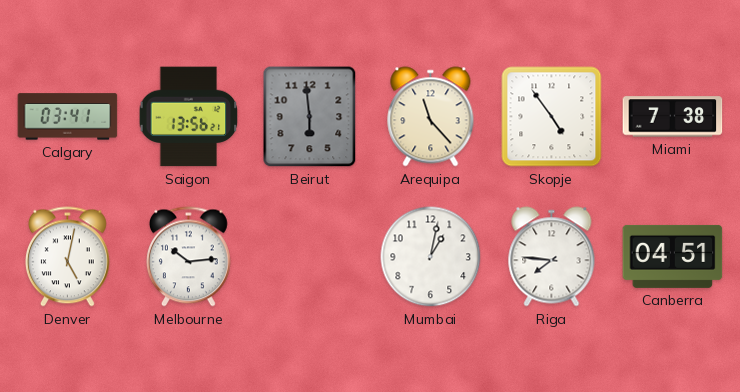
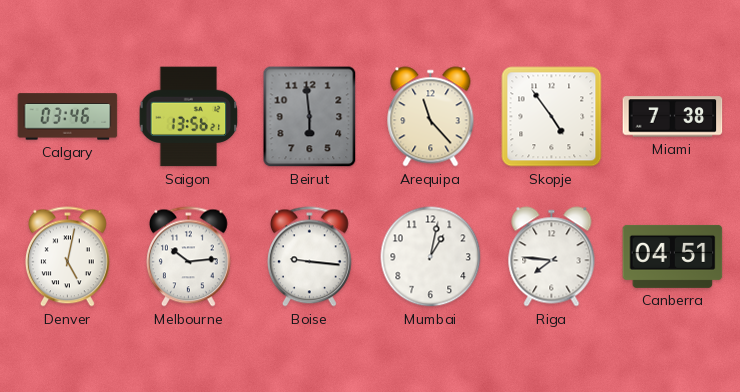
Calgary: 03:41 -> 03:46
Boise: none -> 9:16
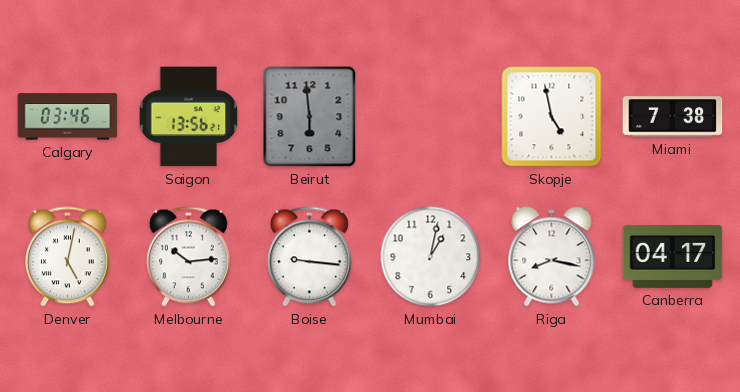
Arequipa: 11:23 -> none
Skopje: 4:54 -> 4:58
Riga: 7:46 -> 8:17
Canberra: 04:51 -> 04:17
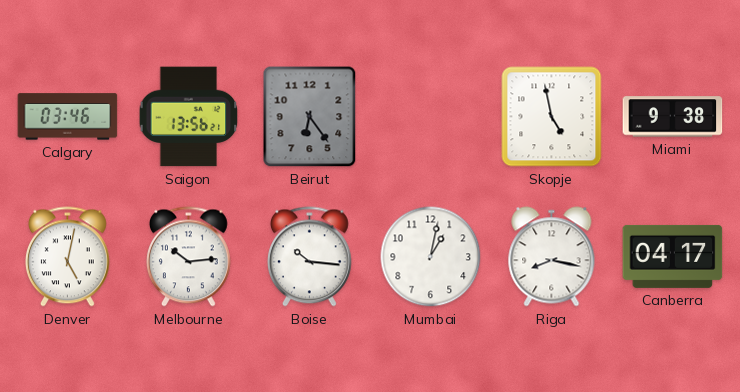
Beirut: 5:59 -> 6:24
Miami: 7:38 -> 9:38
Boise: 9:16 -> 10:16
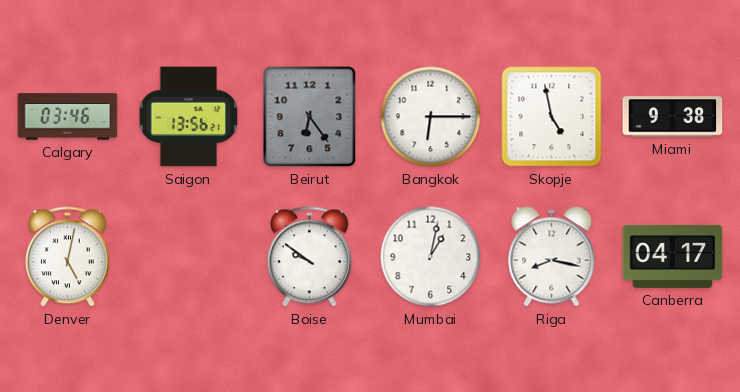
Bangkok: none -> 6:15
Melbourne: 10:14 -> none
Boise: 10:16 -> 9:51
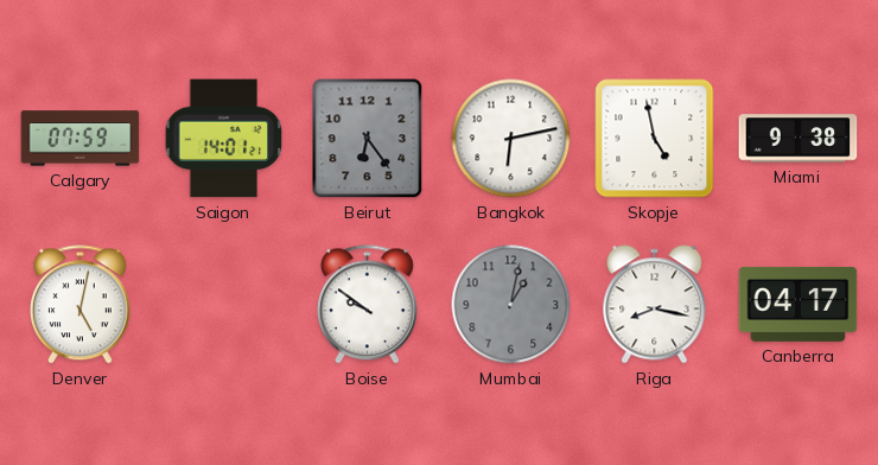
Calgary: 03:46 -> 07:59
Saigon: 13:56 -> 14:01
Bangkok: 6:15 -> 6:13
Mumbai dial: white -> grey
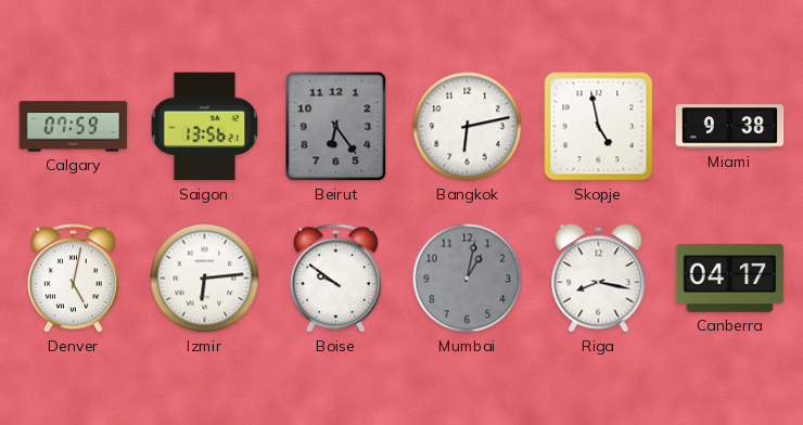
Saigon: 14:01 -> 13:56
Izmir: none -> 6:14
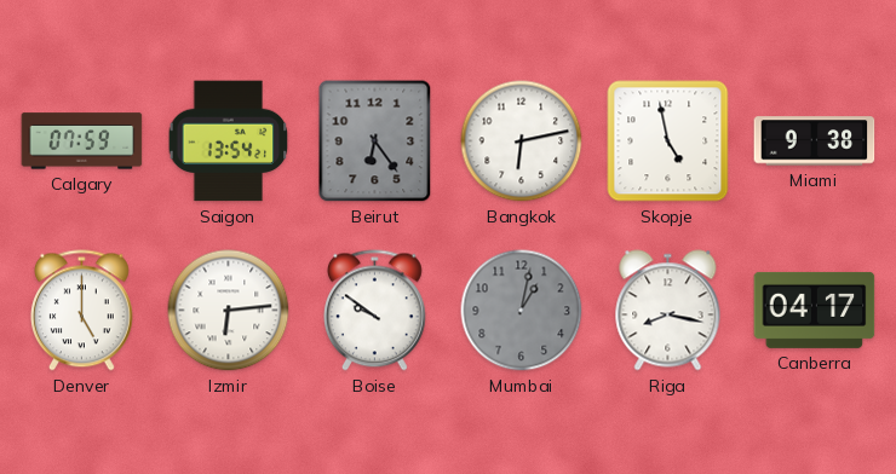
Saigon: 13:56 -> 13:54
Denver: 5:02 -> 5:00
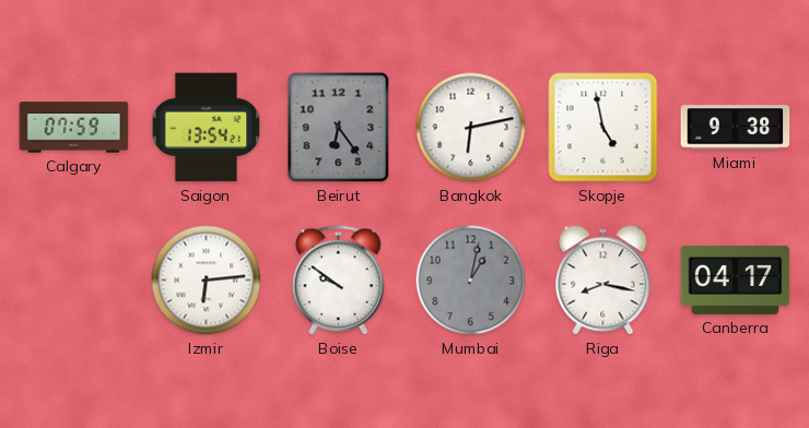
Denver: 5:00 -> none
